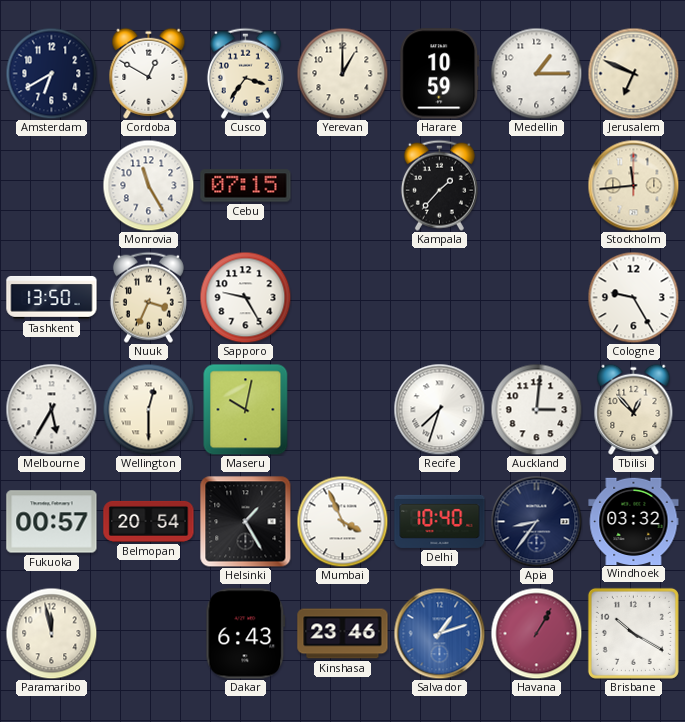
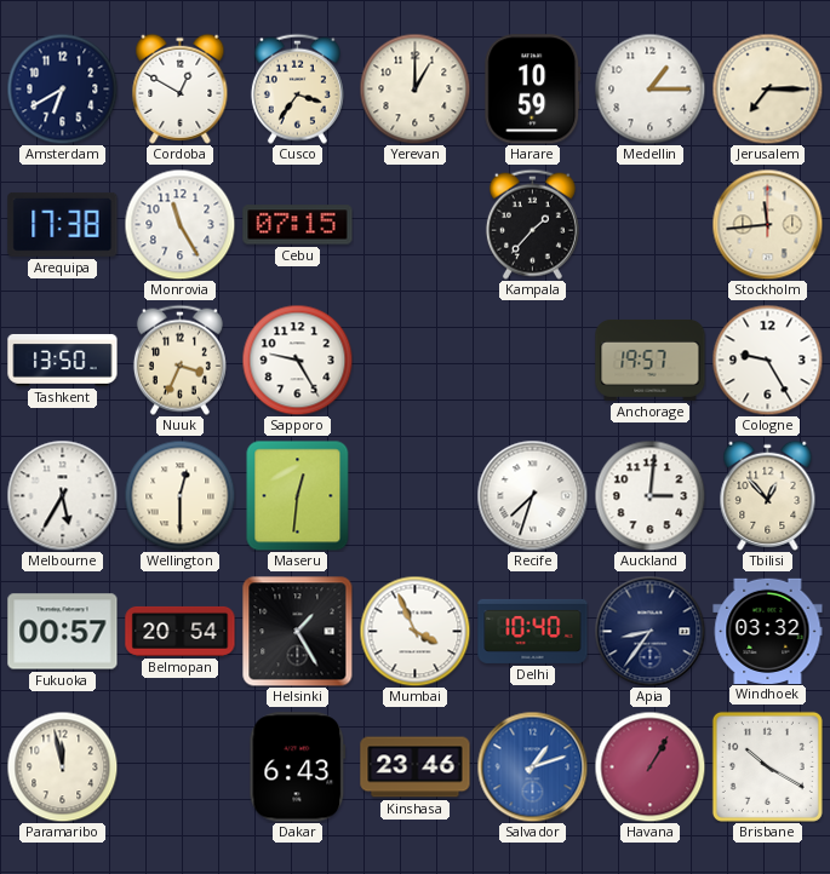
Jerusalem: 6:49 -> 7:15
Arequipa: none -> 17:38
Anchorage: none -> 19:57
Maseru: 10:02 -> 12:31
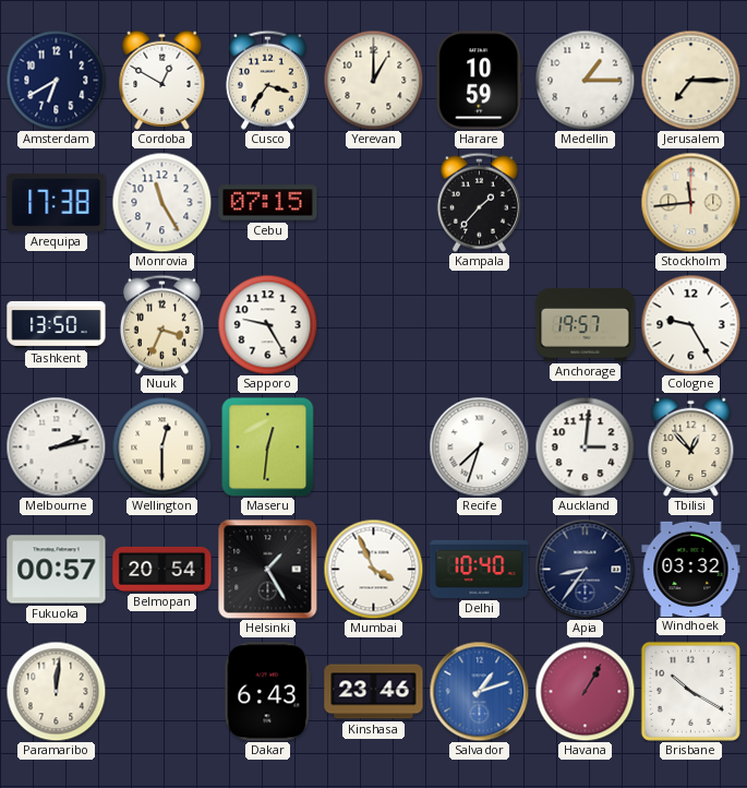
Melbourne: 5:35 -> 2:13
Paramaribo: 11:58 -> 12:01
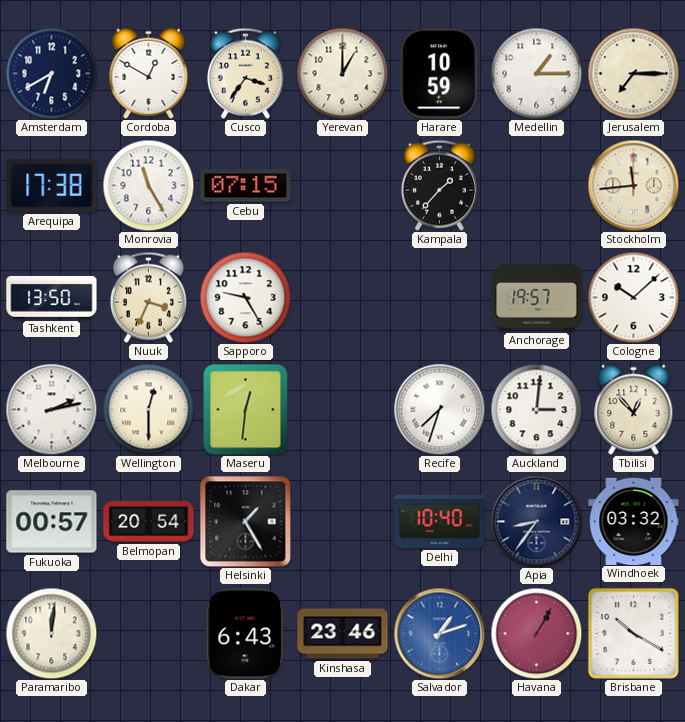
Cologne: 9:25 -> 10:08
Mumbai: 3:56 -> none
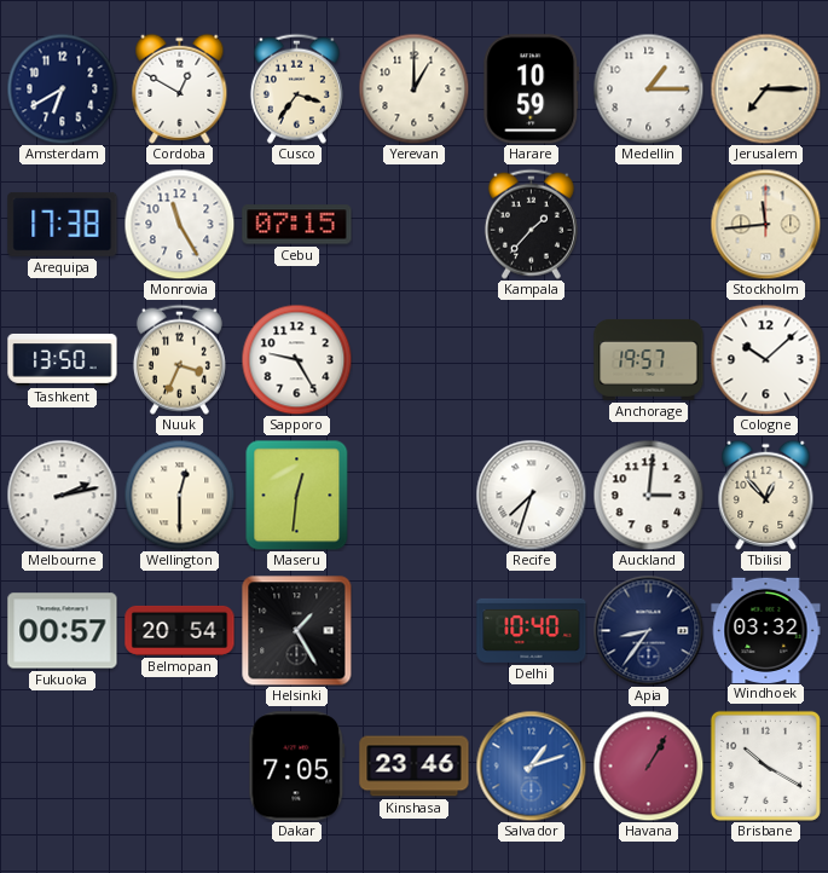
Paramaribo: 12:01 -> none
Dakar: 6:43 -> 7:05
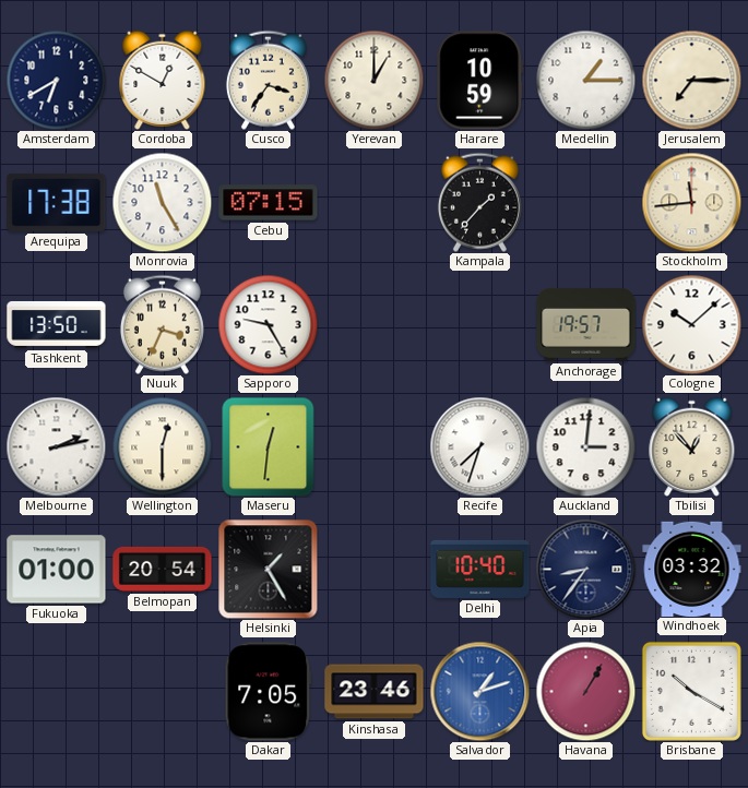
Fukuoka: 00:57 -> 01:00
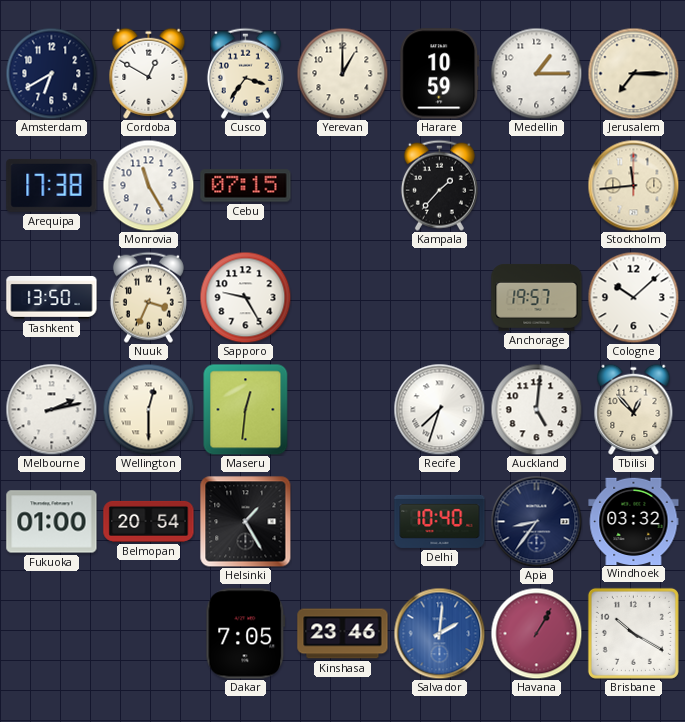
Auckland: 3:01 -> 5:01
Salvador: 1:12 -> 2:01
